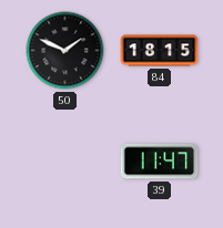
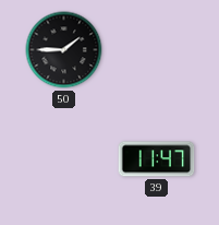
50: 1:49 -> 1:45
84: 18:15 -> none
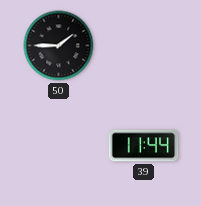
39: 11:47 -> 11:44
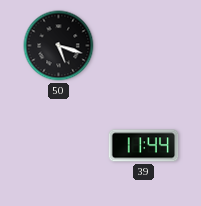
50: 1:45 -> 5:18
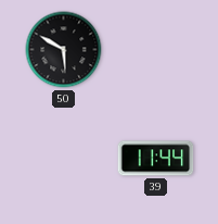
50: 5:18 -> 5:50
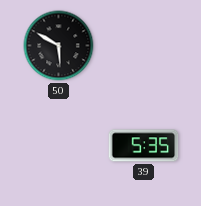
39: 11:44 -> 5:35
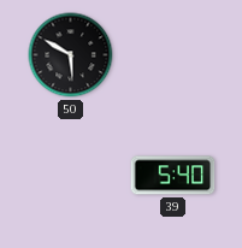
39: 5:35 -> 5:40
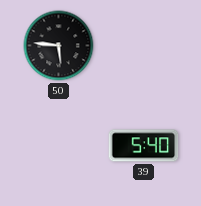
50: 5:50 -> 5:46
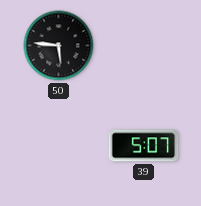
39: 5:40 -> 5:07
